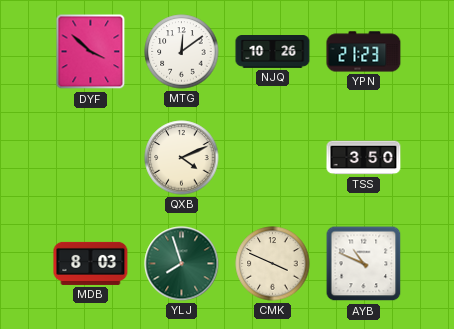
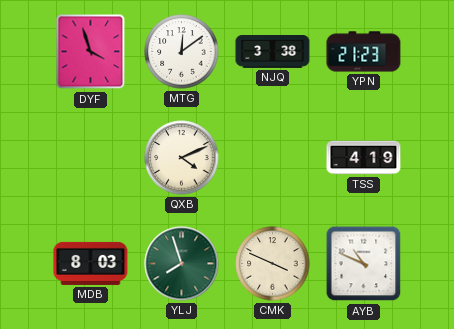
DYF: 3:52 -> 3:57
NJQ: 10:26 -> 3:38
TSS: 3:50 -> 4:19
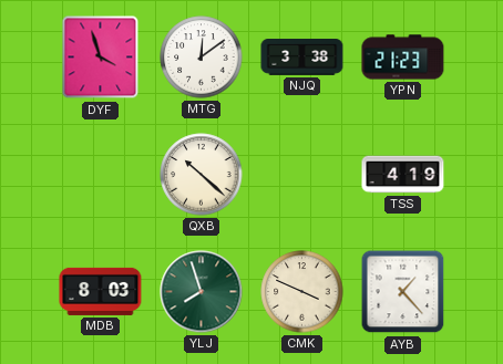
QXB: 4:11 -> 10:22
AYB: 10:49 -> 1:23
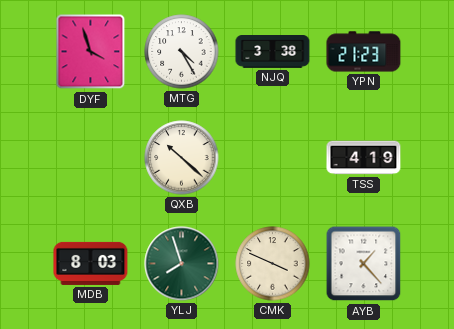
MTG: 12:09 -> 4:25
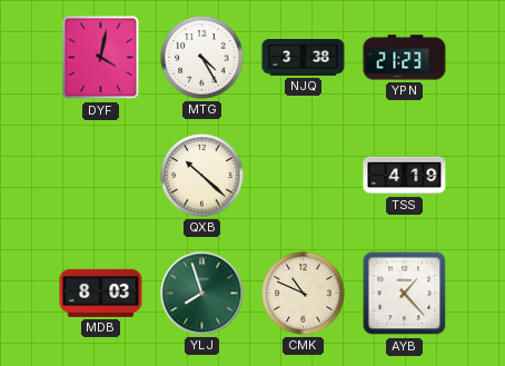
DYF: 3:57 -> 4:02
CMK: 3:49 -> 10:49
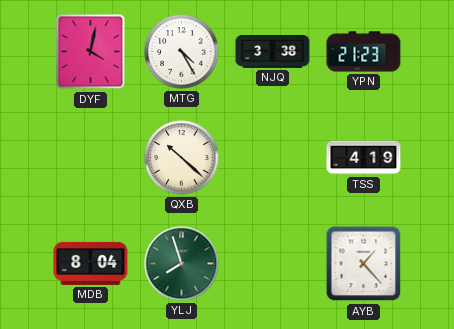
MDB: 8:03 -> 8:04
CMK: 10:49 -> none
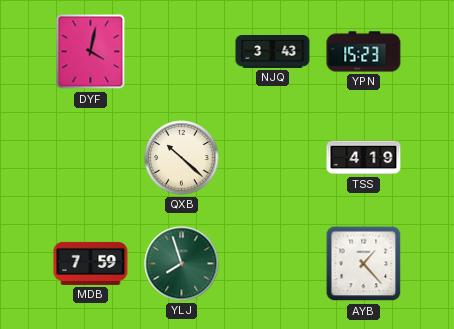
MTG: 4:25 -> none
NJQ: 3:38 -> 3:43
YPN: 21:23 -> 15:23
MDB: 8:04 -> 7:59
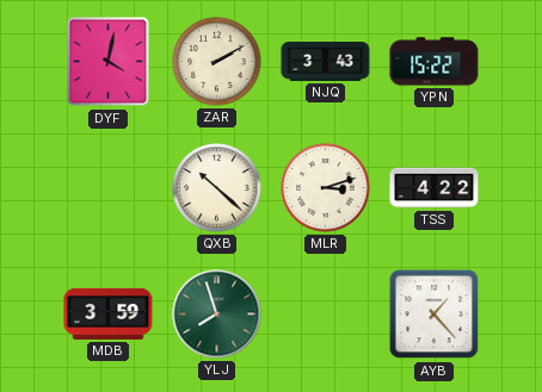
ZAR: none -> 2:10
YPN: 15:23 -> 15:22
MLR: none -> 3:12
TSS: 4:19 -> 4:22
MDB: 7:59 -> 3:59
